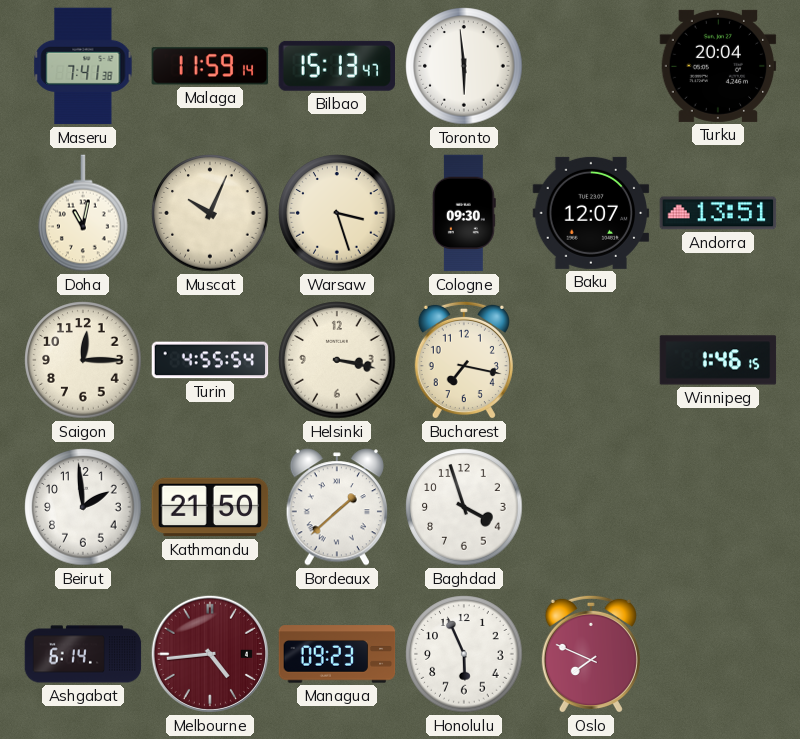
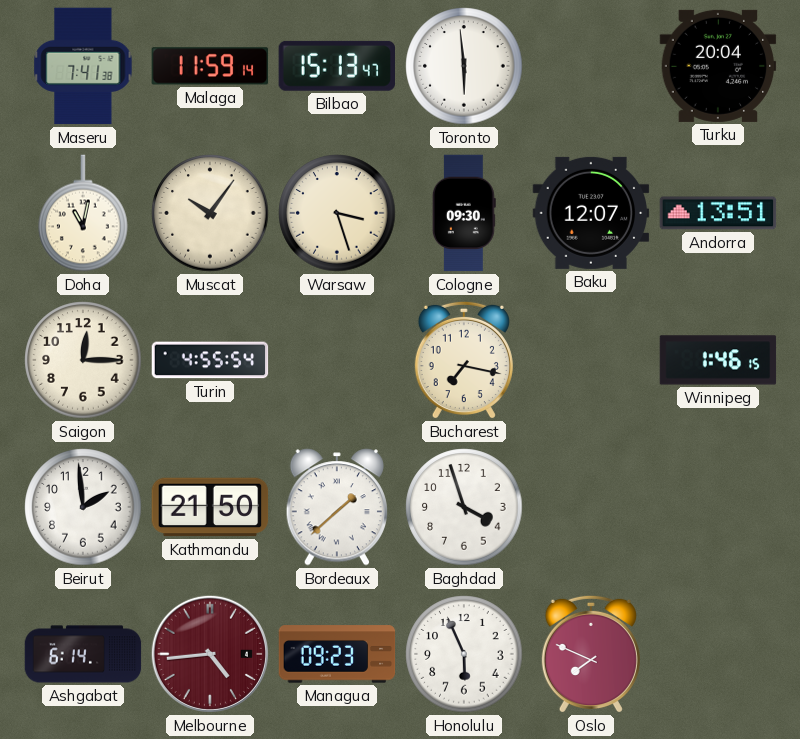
Muscat: 10:04 -> 10:06
Helsinki: 3:17 -> none
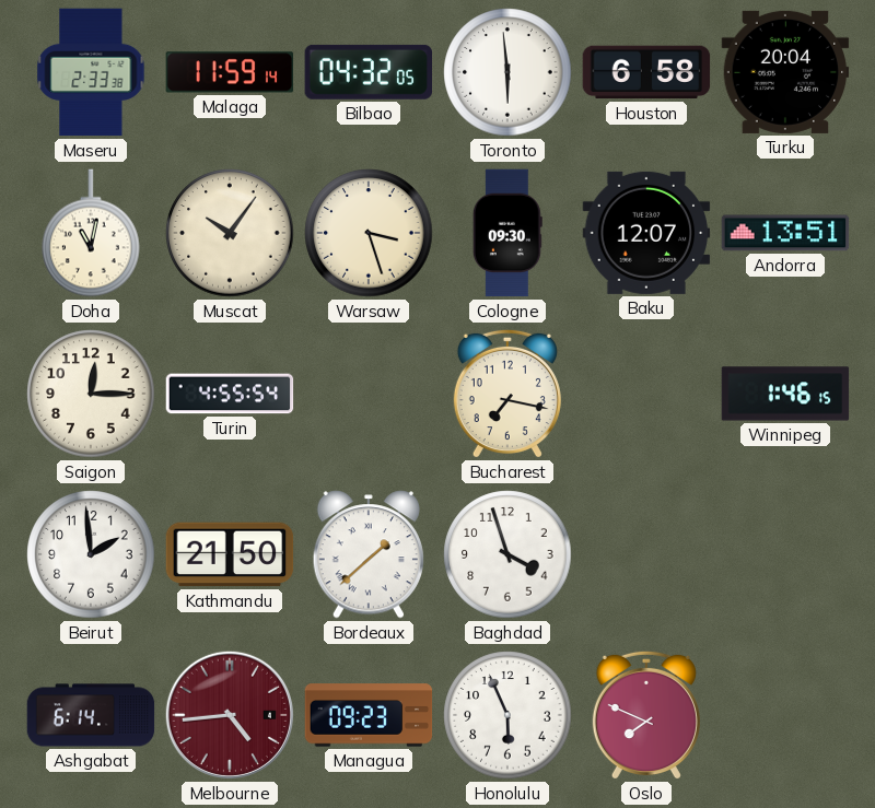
Maseru: 7:41 -> 2:33
Bilbao: 15:13 -> 04:32
Houston: none -> 6:58
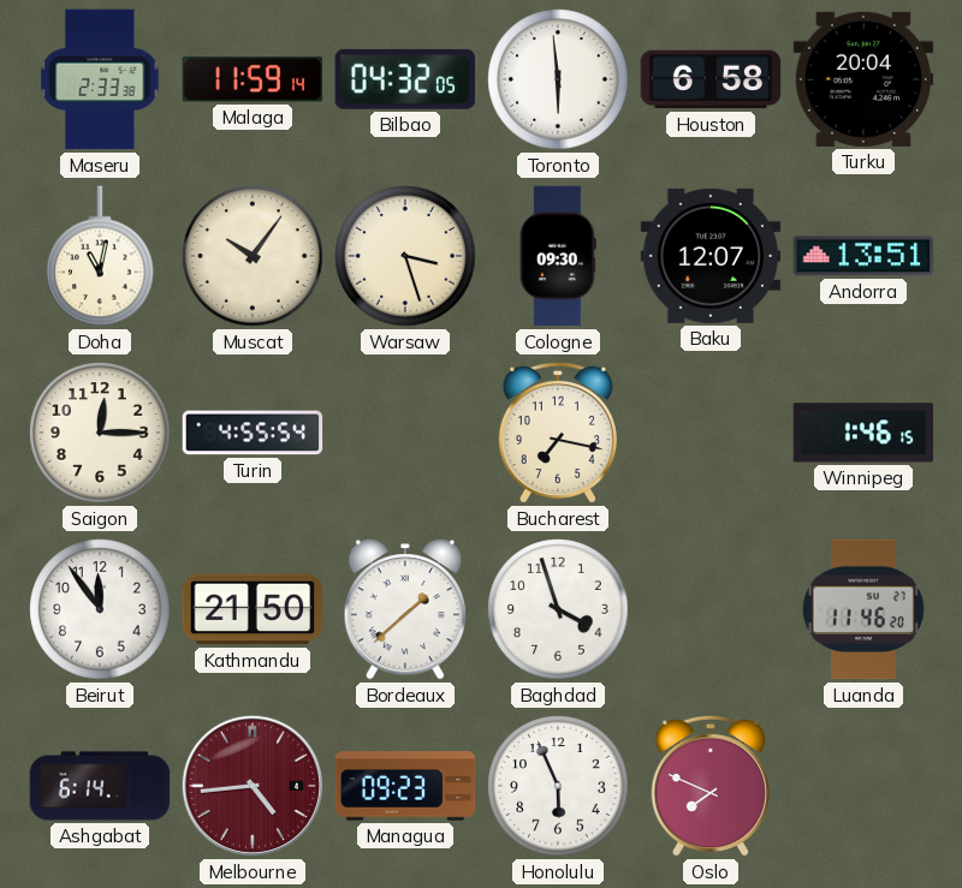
Beirut: 1:59 -> 11:54
Luanda: none -> 11:46
